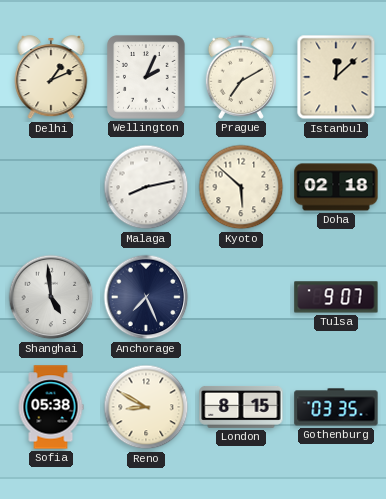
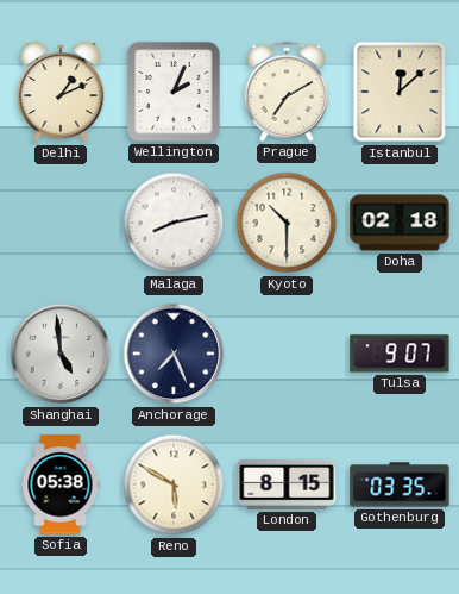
Kyoto: 5:52 -> 10:30
Reno: 8:50 -> 5:50
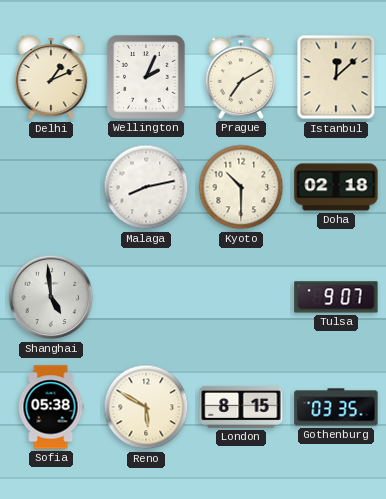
Anchorage: 7:26 -> none
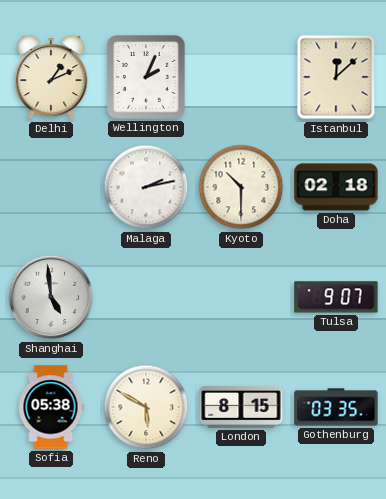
Prague: 7:10 -> none
Malaga: 8:13 -> 2:13
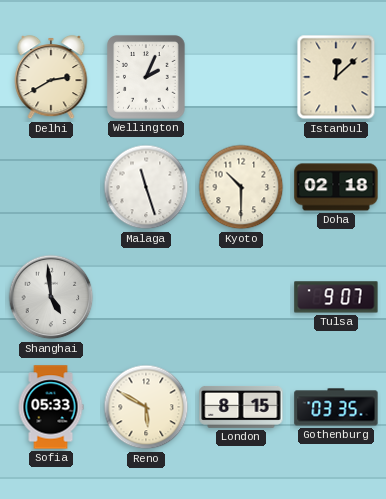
Delhi: 1:11 -> 2:40
Malaga: 2:13 -> 11:27
Sofia: 05:38 -> 05:33
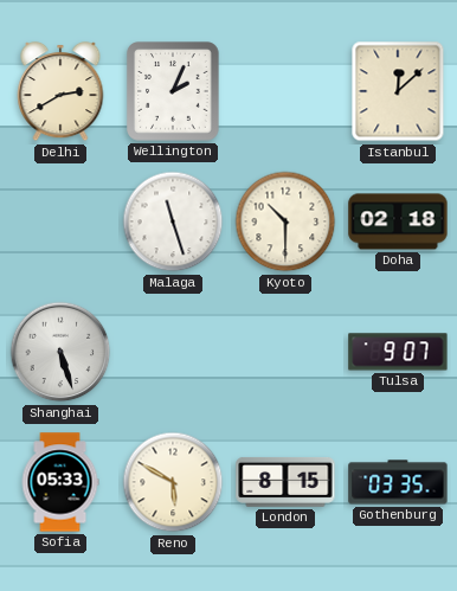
Shanghai: 4:59 -> 5:27
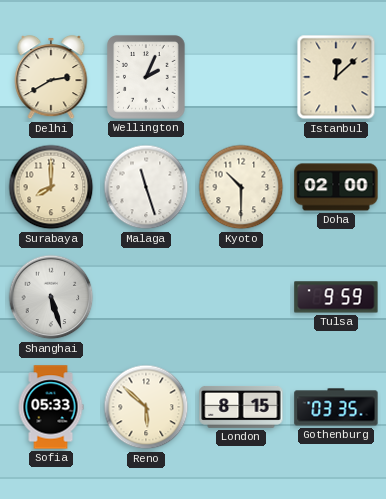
Surabaya: none -> 8:00
Doha: 02:18 -> 02:00
Tulsa: 9:07 -> 9:59
Reno: 5:50 -> 5:52
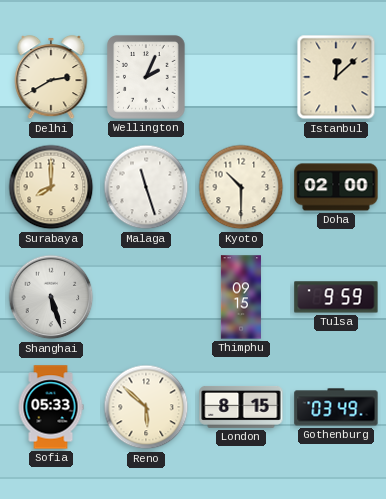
Thimphu: none -> 09:15
Gothenburg: 03:35 -> 03:49
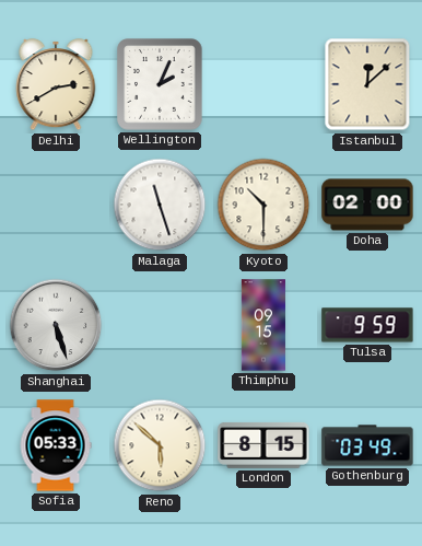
Surabaya: 8:00 -> none
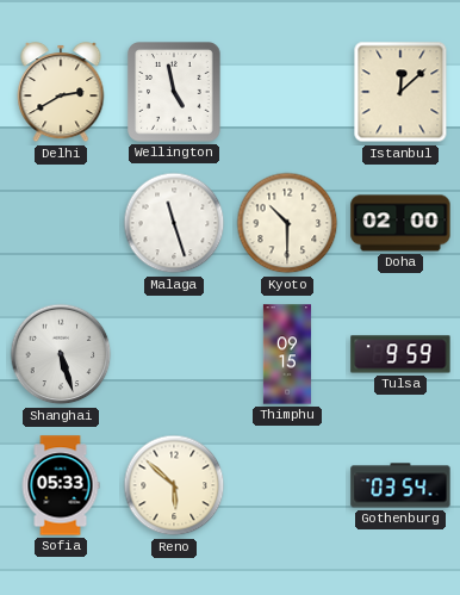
Wellington: 2:04 -> 4:58
London: 8:15 -> none
Gothenburg: 03:49 -> 03:54
